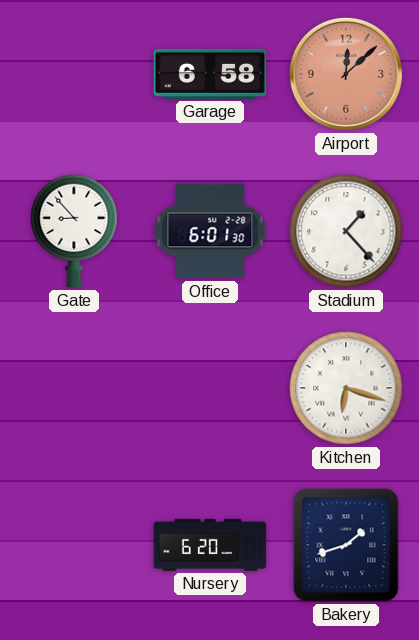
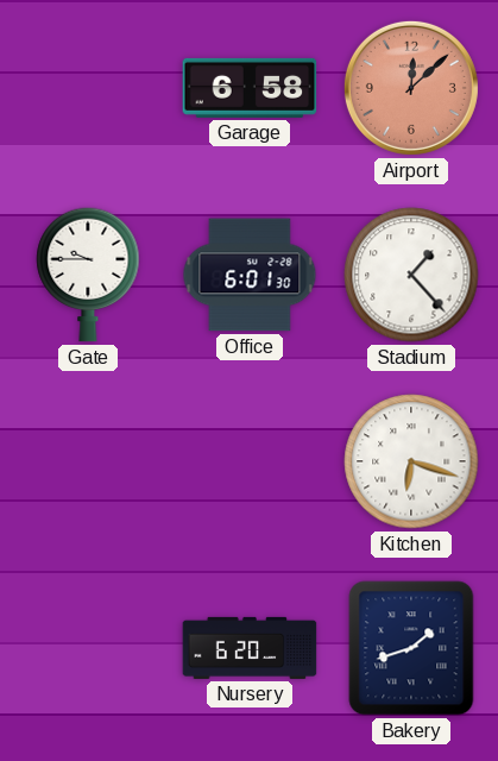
Gate: 8:53 -> 9:45
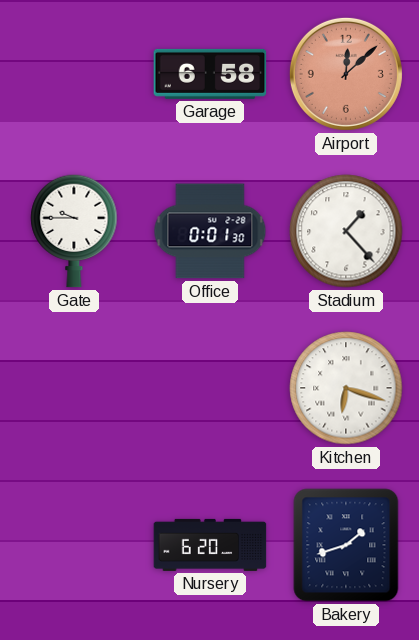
Office: 6:01 -> 0:01
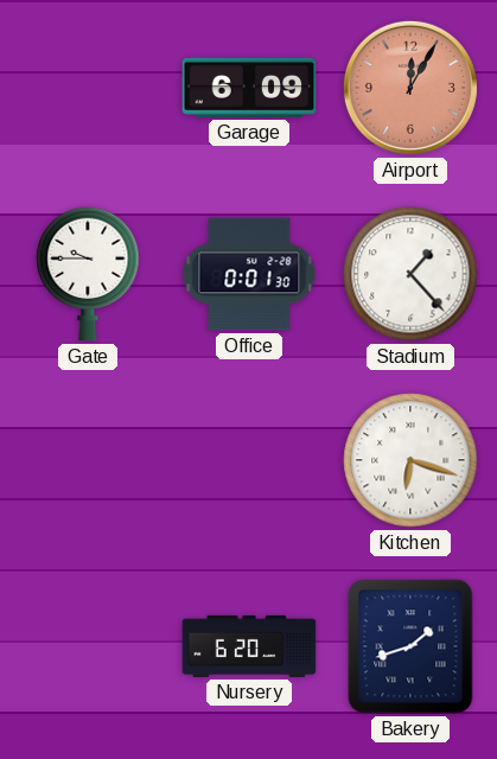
Garage: 6:58 -> 6:09
Airport: 12:08 -> 12:05
